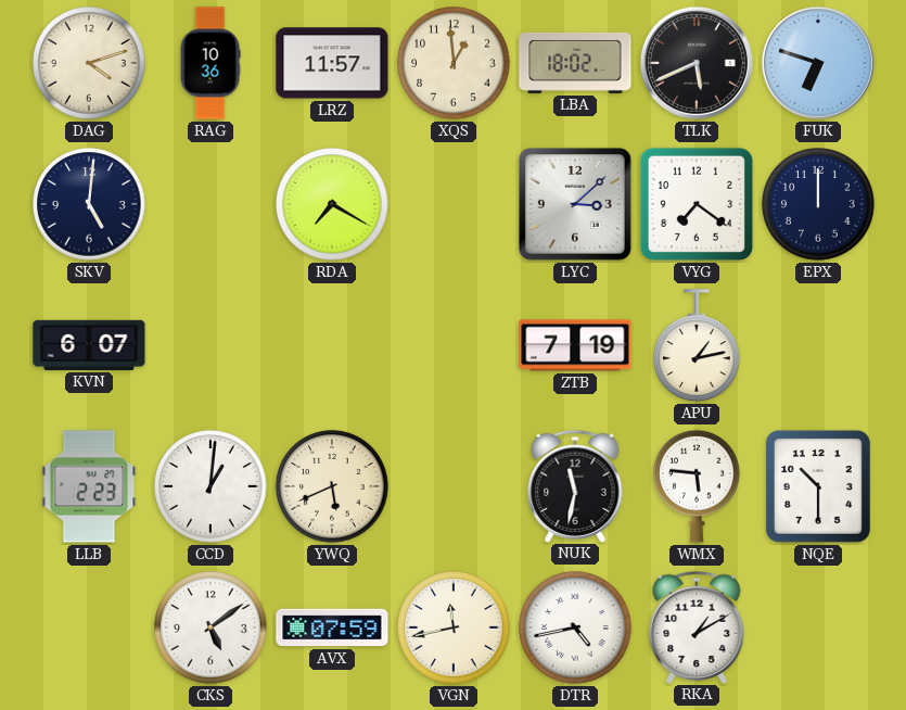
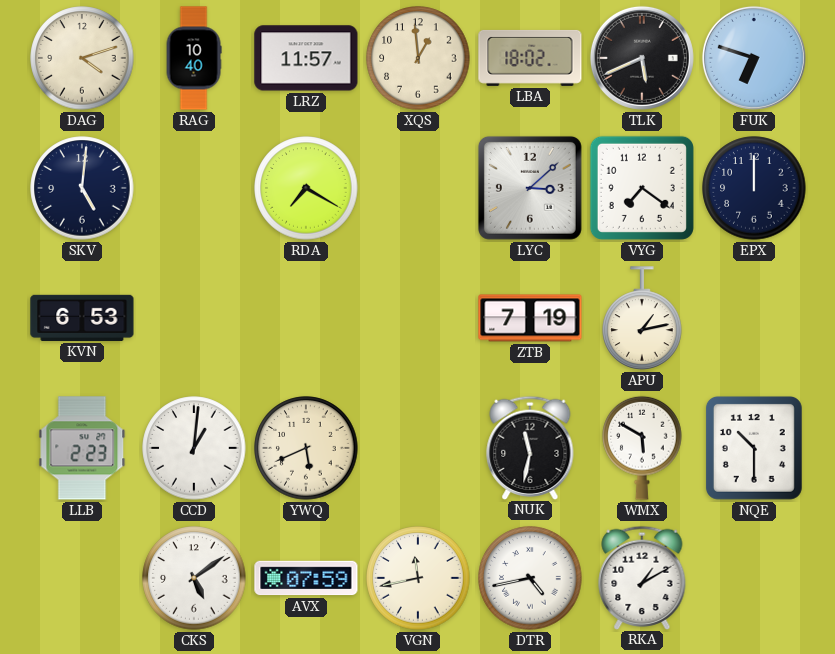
RAG: 10:36 -> 10:40
KVN: 6:07 -> 6:53
WMX: 5:46 -> 5:50
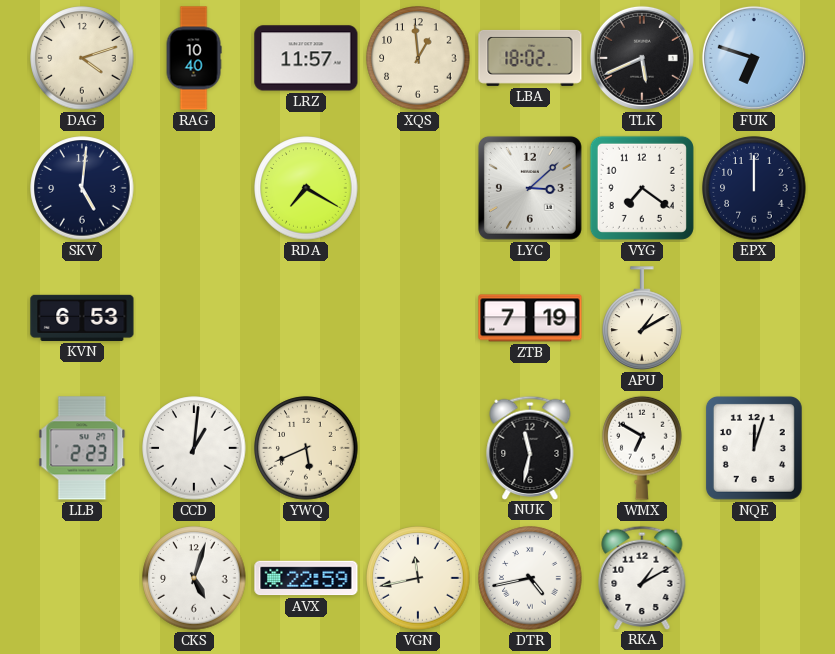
APU: 1:13 -> 1:10
WMX: 5:50 -> 6:50
NQE: 10:30 -> 12:03
CKS: 5:09 -> 5:03
AVX: 07:59 -> 22:59
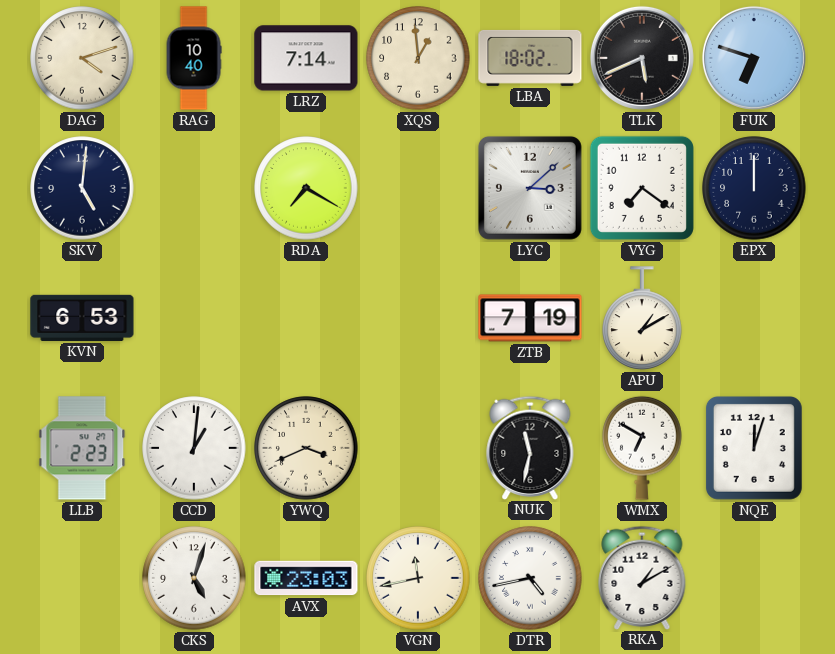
LRZ: 11:57 -> 7:14
YWQ: 5:41 -> 3:41
AVX: 22:59 -> 23:03
